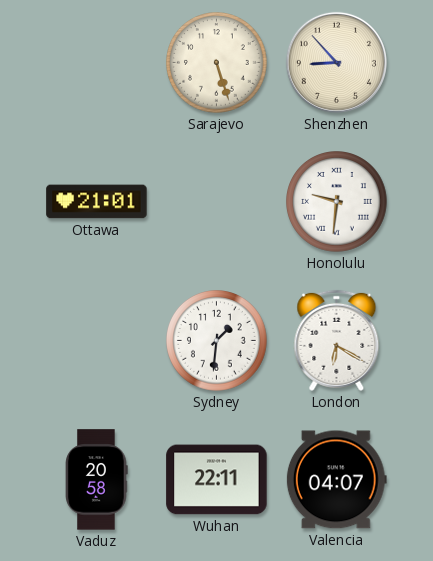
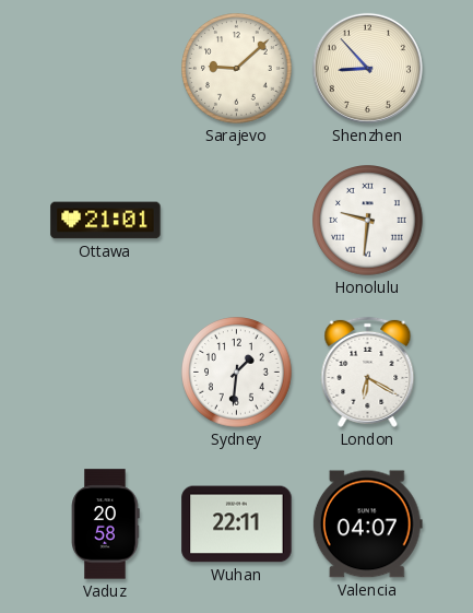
Sarajevo: 5:27 -> 9:08
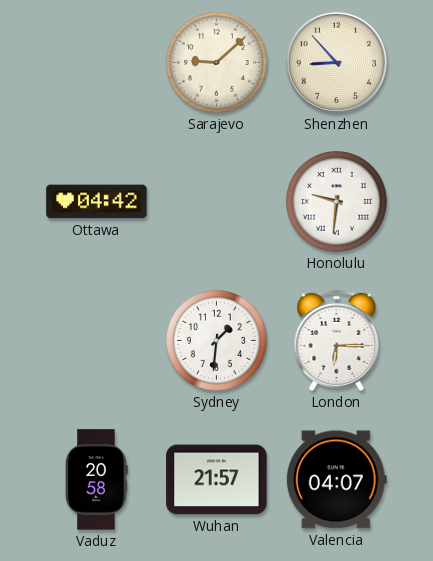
Ottawa: 21:01 -> 04:42
London: 6:20 -> 6:15
Wuhan: 22:11 -> 21:57
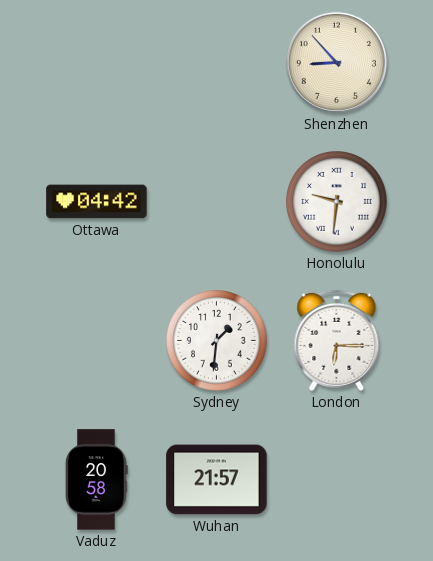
Sarajevo: 9:08 -> none
Valencia: 04:07 -> none
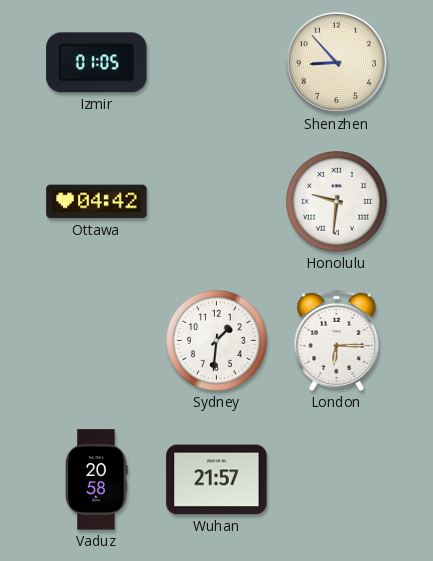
Izmir: none -> 01:05
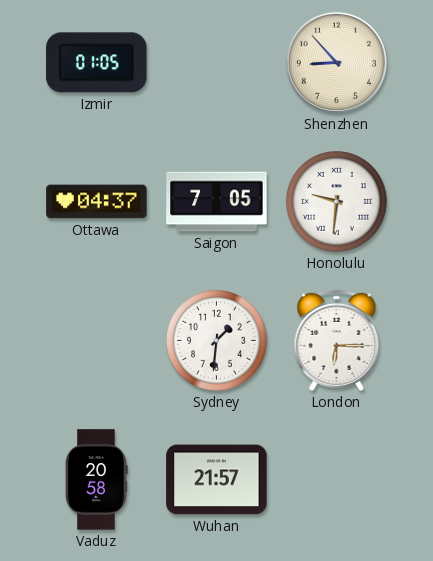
Ottawa: 04:42 -> 04:37
Saigon: none -> 7:05
